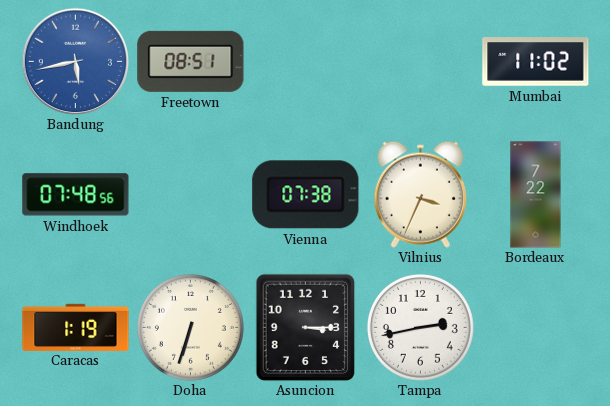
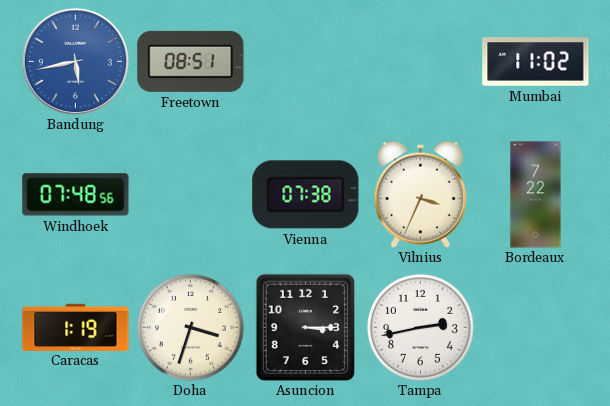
Doha: 6:33 -> 3:33
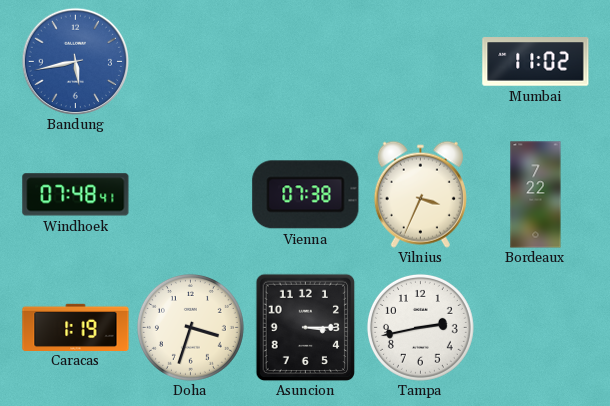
Freetown: 08:51 -> none
Windhoek: 07:48:56 -> 07:48:41
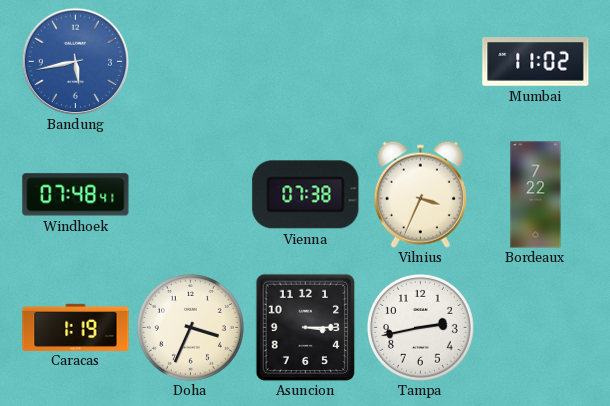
Doha: 3:33 -> 3:34
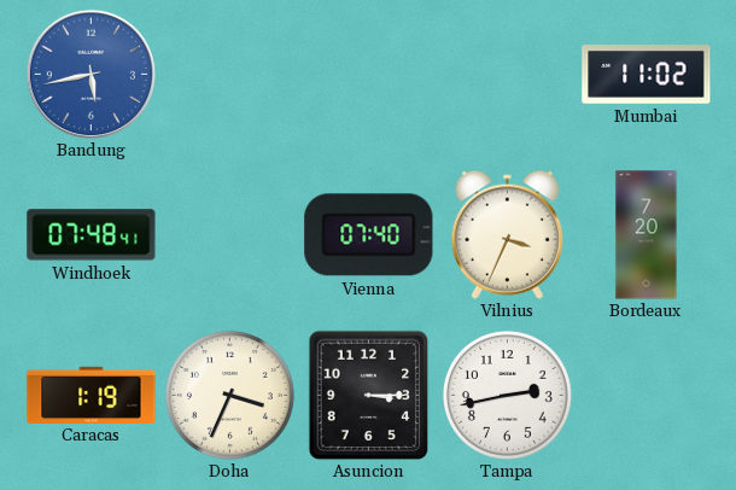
Vienna: 07:38 -> 07:40
Bordeaux: 7:22 -> 7:20
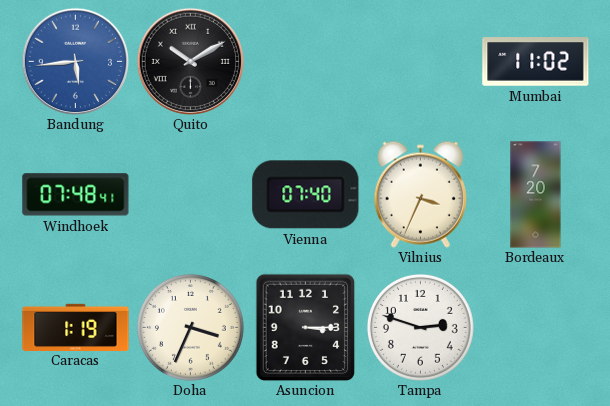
Bandung: 5:43 -> 5:44
Quito: none -> 10:10
Tampa: 2:43 -> 2:48
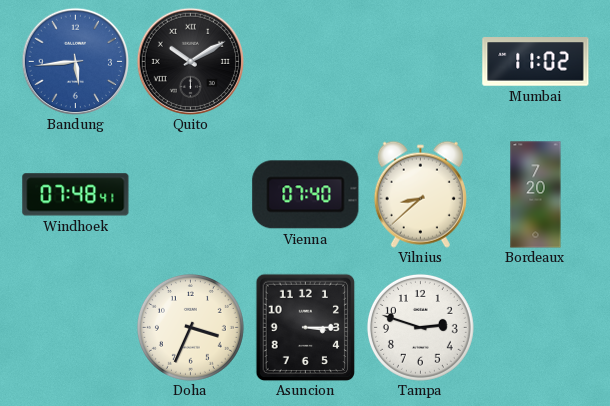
Vilnius: 3:34 -> 8:38
Caracas: 1:19 -> none
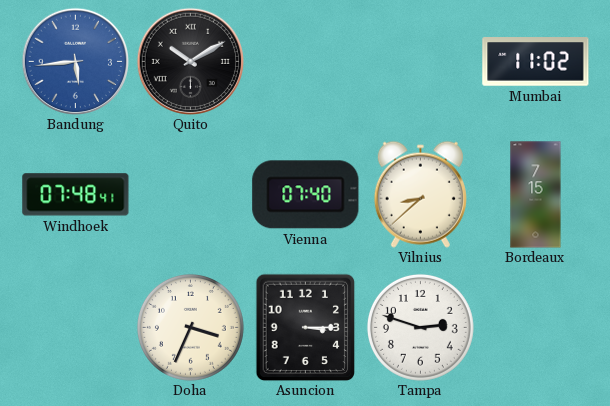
Bordeaux: 7:20 -> 7:15
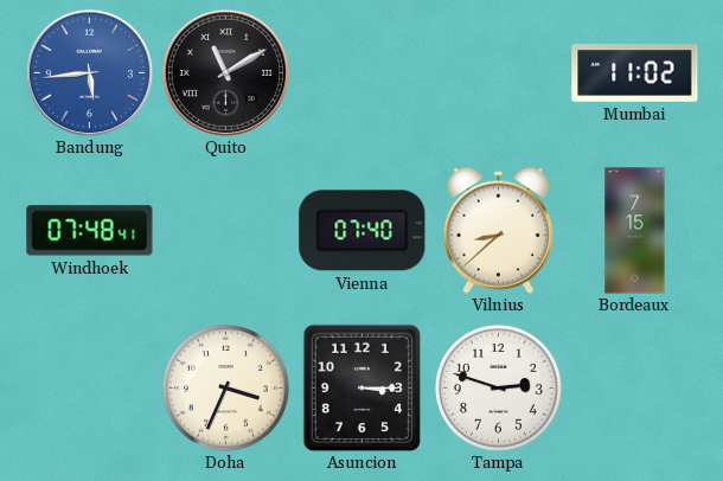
Quito: 10:10 -> 11:10
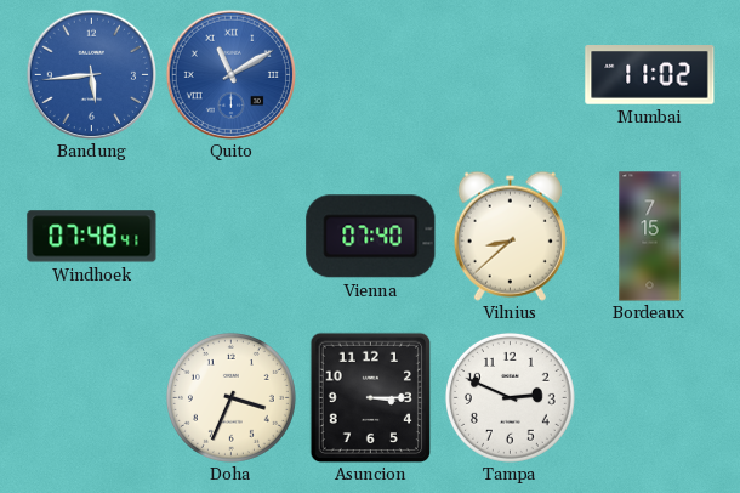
Quito dial: black -> blue
Tampa: 2:48 -> 2:49
